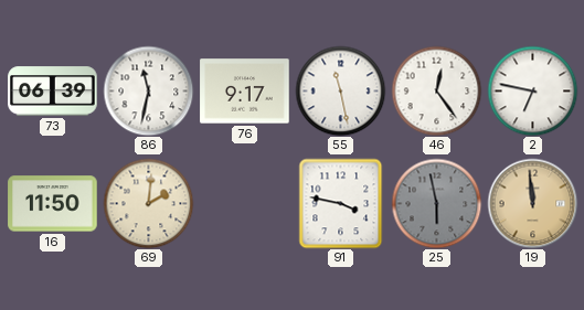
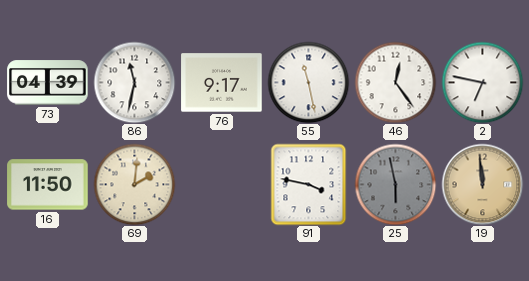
73: 06:39 -> 04:39
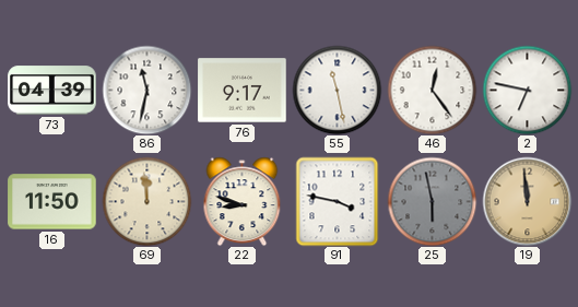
69: 2:01 -> 11:59
22: none -> 8:48
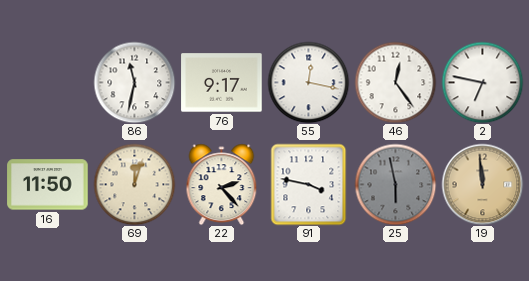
73: 04:39 -> none
55: 11:28 -> 12:17
69: 11:59 -> 12:03
22: 8:48 -> 2:23
